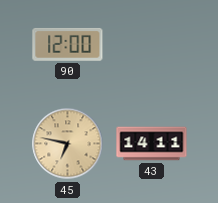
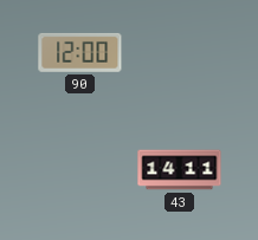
45: 6:47 -> none
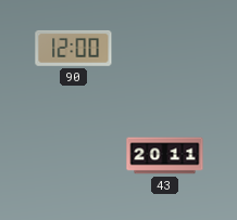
43: 14:11 -> 20:11
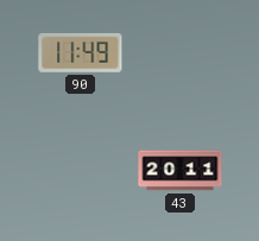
90: 12:00 -> 11:49
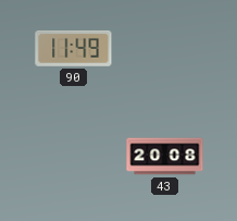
43: 20:11 -> 20:08
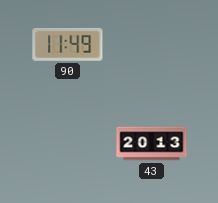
43: 20:08 -> 20:13
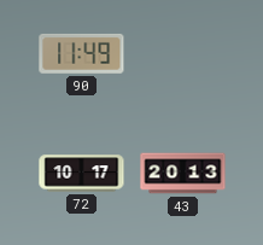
72: none -> 10:17
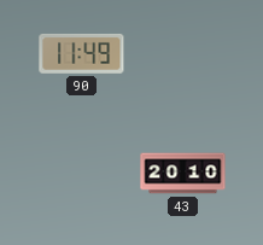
72: 10:17 -> none
43: 20:13 -> 20:10
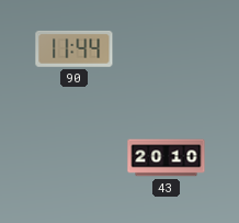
90: 11:49 -> 11:44
